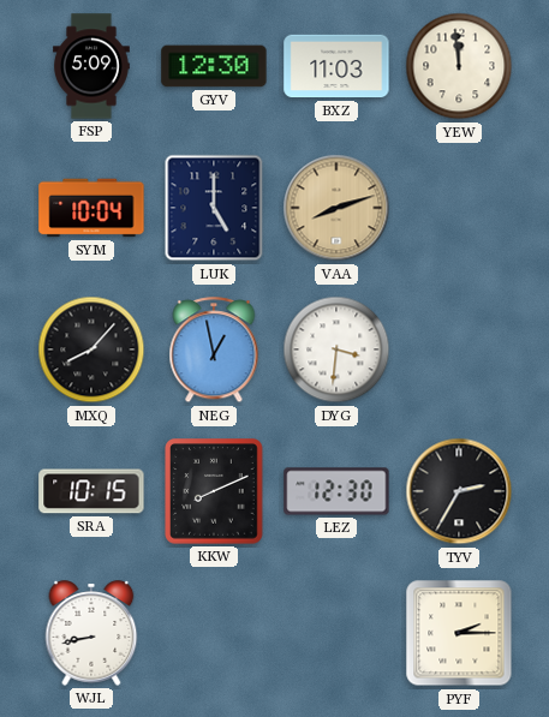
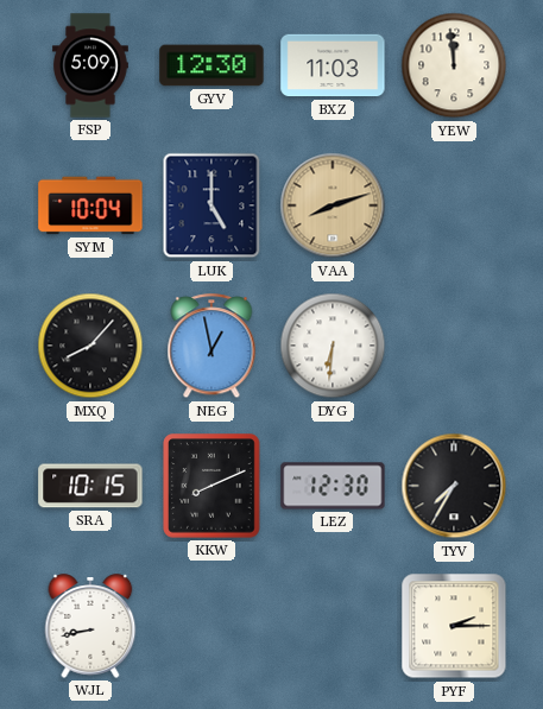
DYG: 3:31 -> 6:31
TYV: 2:35 -> 7:35
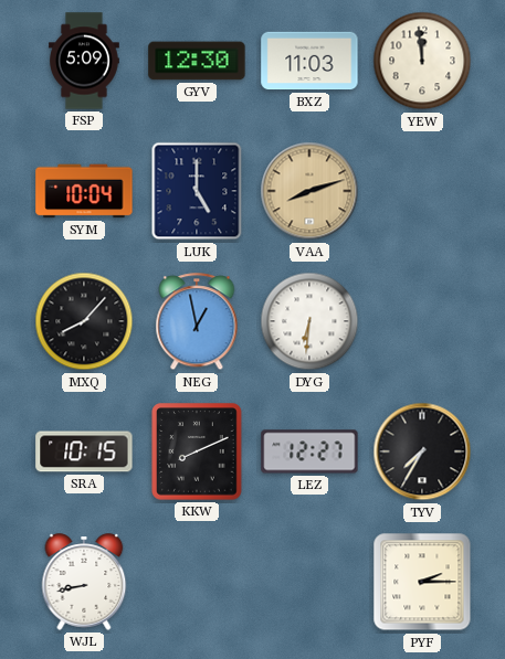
LEZ: 12:30 -> 12:27
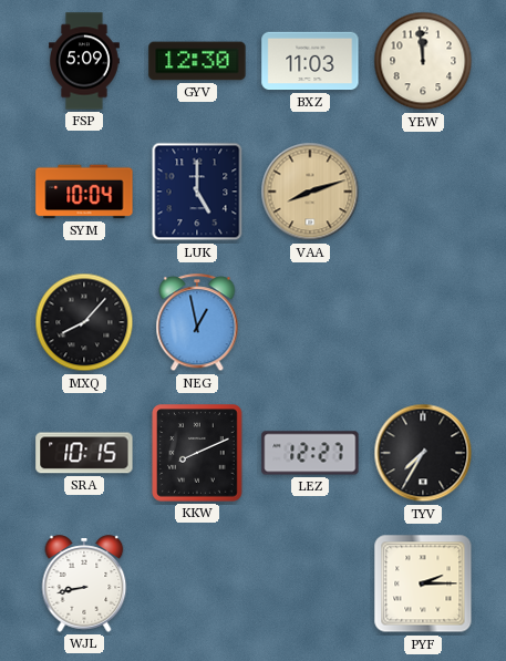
DYG: 6:31 -> none
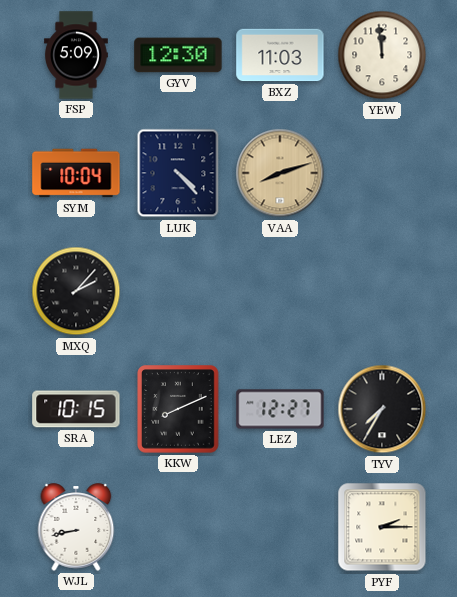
LUK: 5:00 -> 4:23
MXQ: 8:07 -> 2:07
NEG: 12:58 -> none
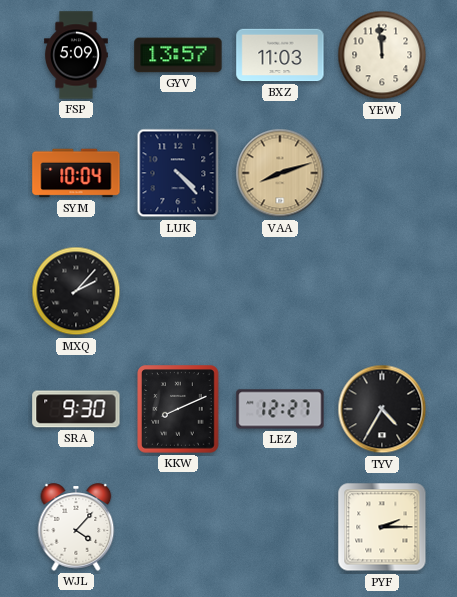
GYV: 12:30 -> 13:57
SRA: 10:15 -> 9:30
TYV: 7:35 -> 4:35
WJL: 8:43 -> 4:07
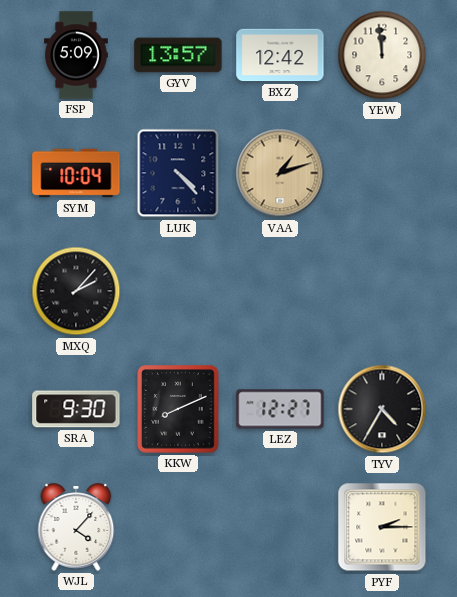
BXZ: 11:03 -> 12:42
VAA: 8:12 -> 1:12
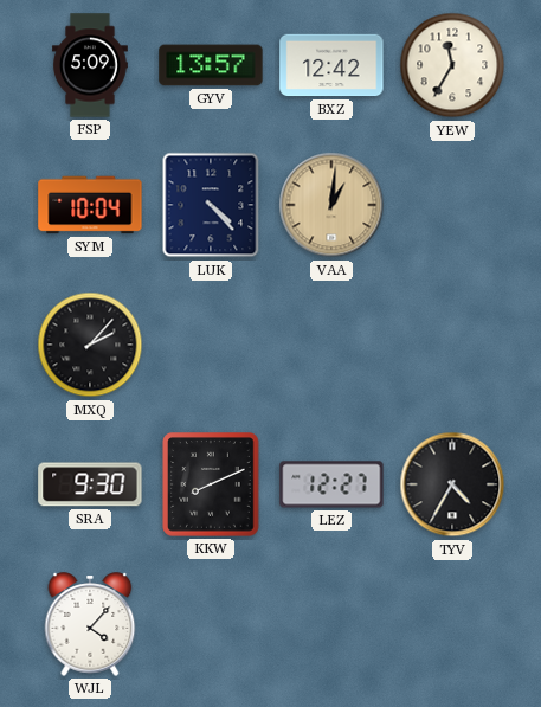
YEW: 11:59 -> 11:35
VAA: 1:12 -> 1:01
PYF: 2:15 -> none
